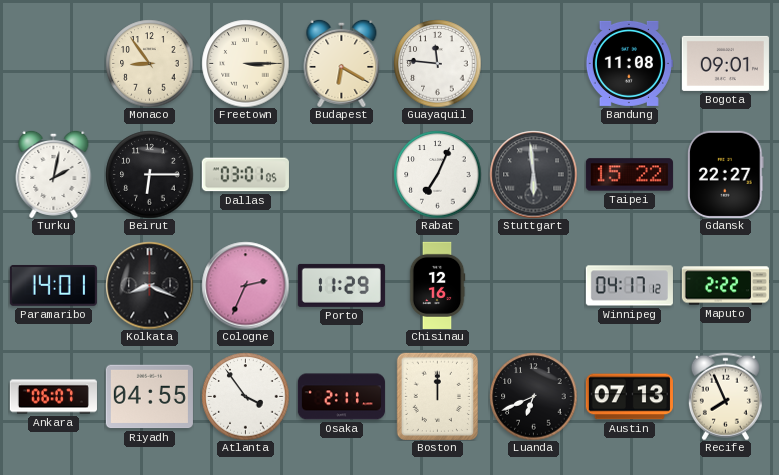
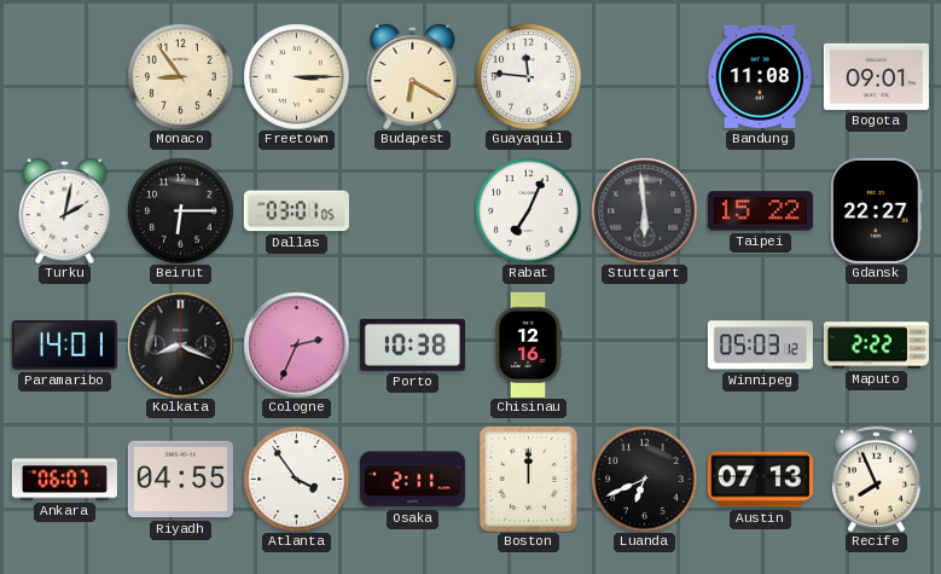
Porto: 11:29 -> 10:38
Winnipeg: 04:17 -> 05:03
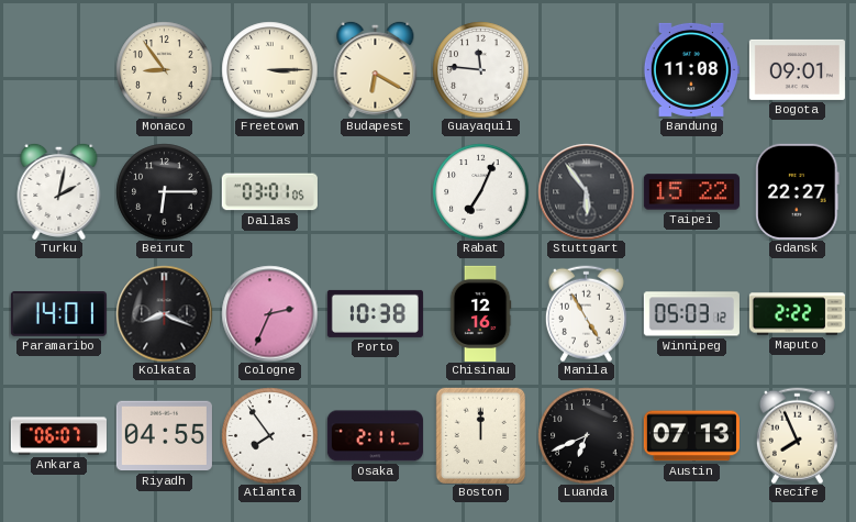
Stuttgart: 5:59 -> 5:54
Manila: none -> 4:55
Atlanta: 3:54 -> 7:54
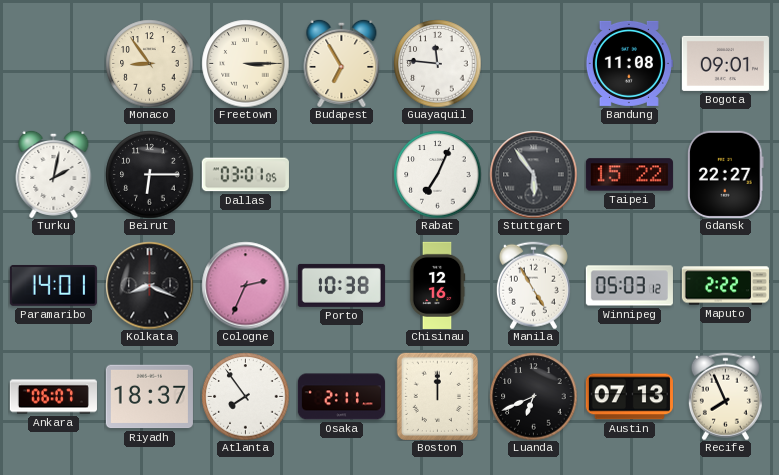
Budapest: 6:20 -> 6:55
Riyadh: 04:55 -> 18:37
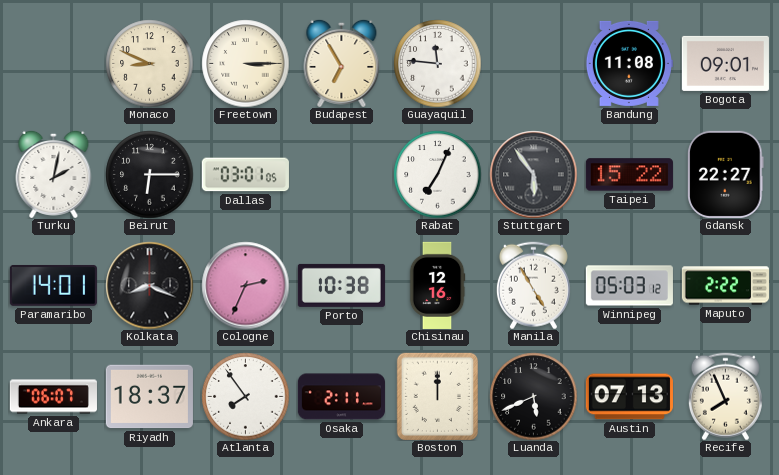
Monaco: 8:54 -> 8:49
Luanda: 6:41 -> 5:41
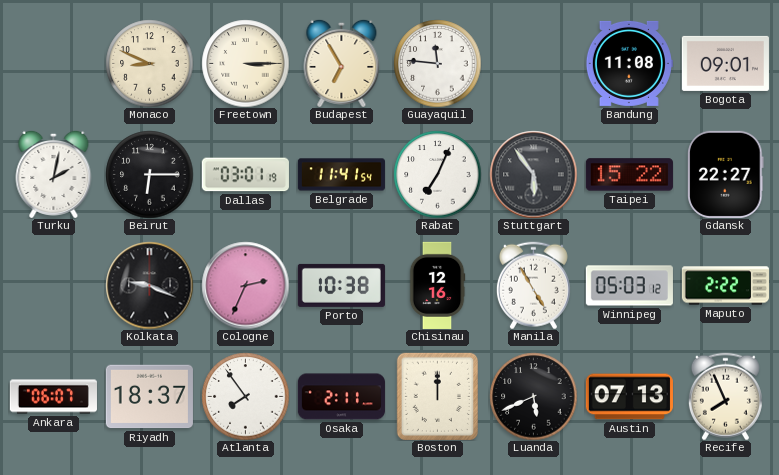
Dallas: 03:01:05 -> 03:01:19
Belgrade: none -> 11:41
Paramaribo: 14:01 -> none
Kolkata: 8:19 -> 9:19
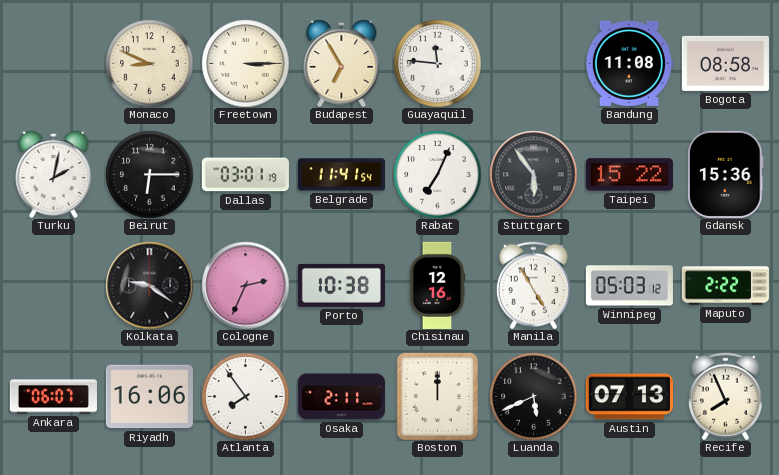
Bogota: 09:01 -> 08:58
Gdansk: 22:27 -> 15:36
Kolkata: 9:19 -> 9:21
Riyadh: 18:37 -> 16:06
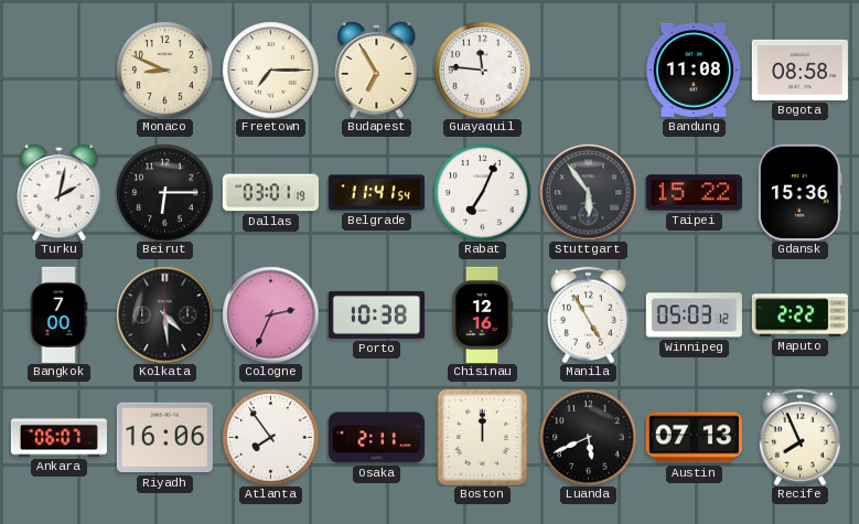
Freetown: 3:15 -> 7:15
Bangkok: none -> 7:00
Kolkata: 9:21 -> 4:29
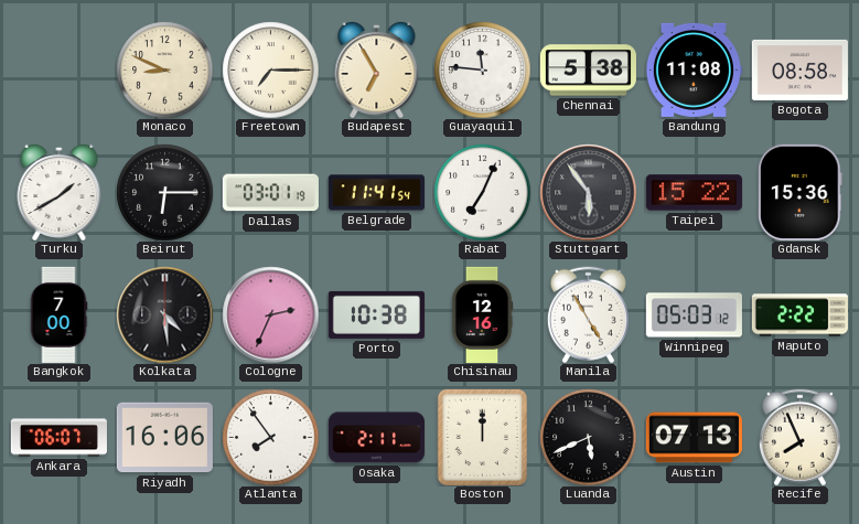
Chennai: none -> 5:38
Turku: 2:02 -> 1:40
